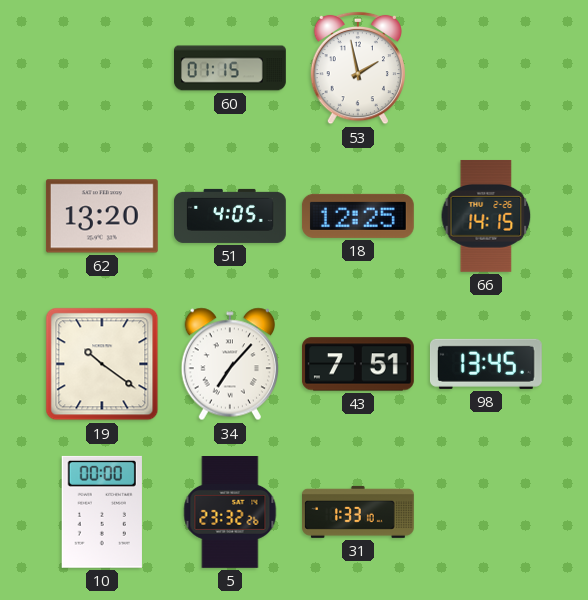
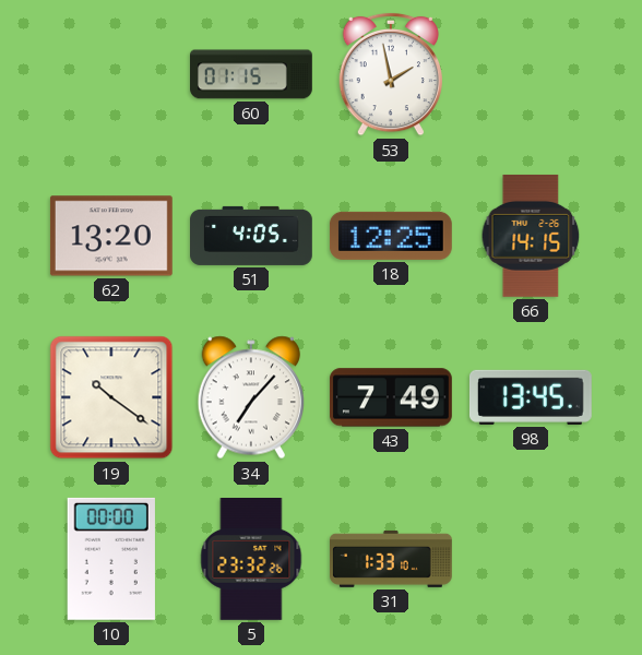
43: 7:51 -> 7:49
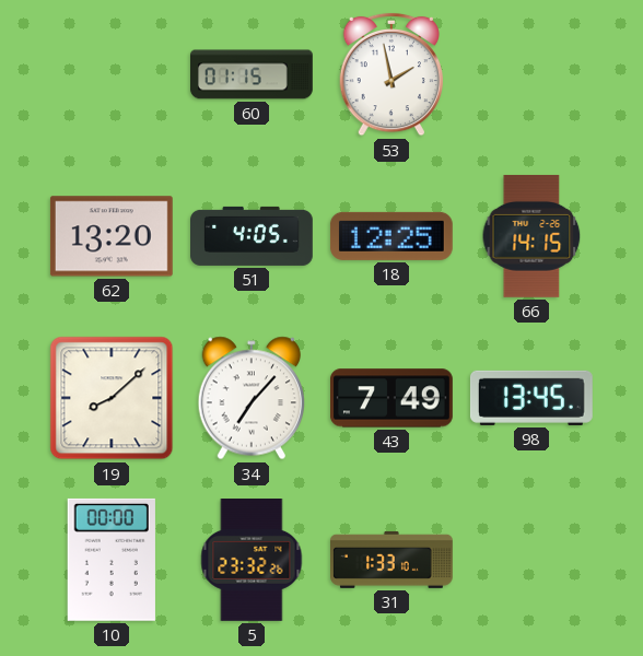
19: 10:21 -> 8:08
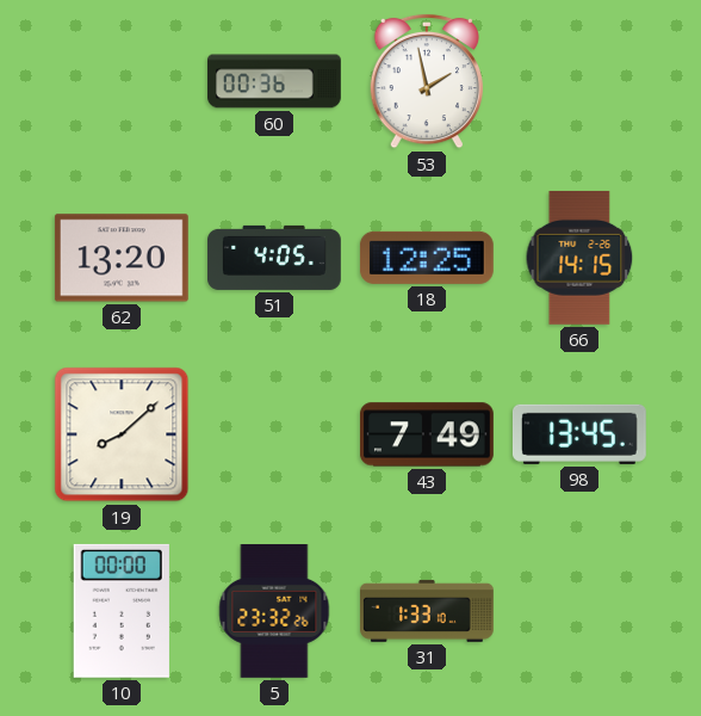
60: 01:15 -> 00:36
34: 7:07 -> none
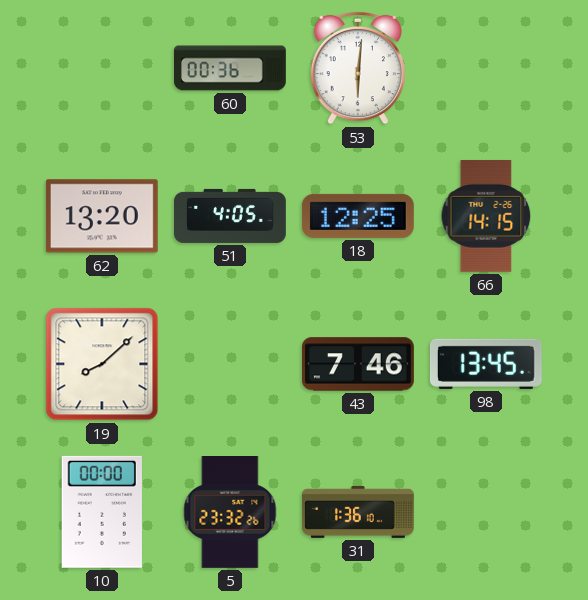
53: 1:58 -> 6:01
43: 7:49 -> 7:46
31: 1:33 -> 1:36
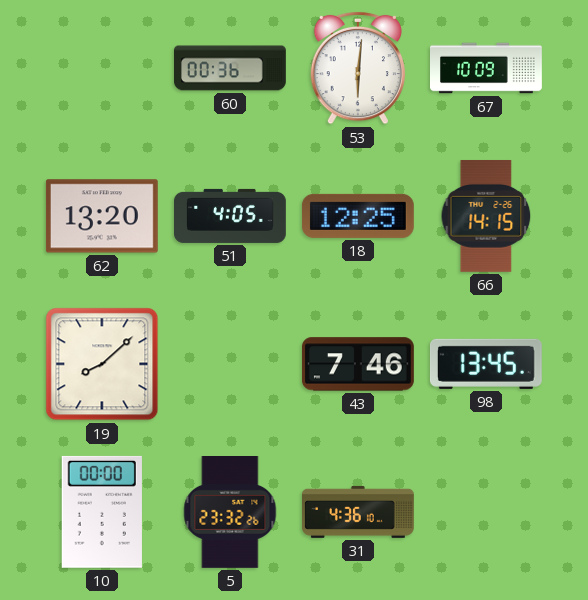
67: none -> 10:09
31: 1:36 -> 4:36
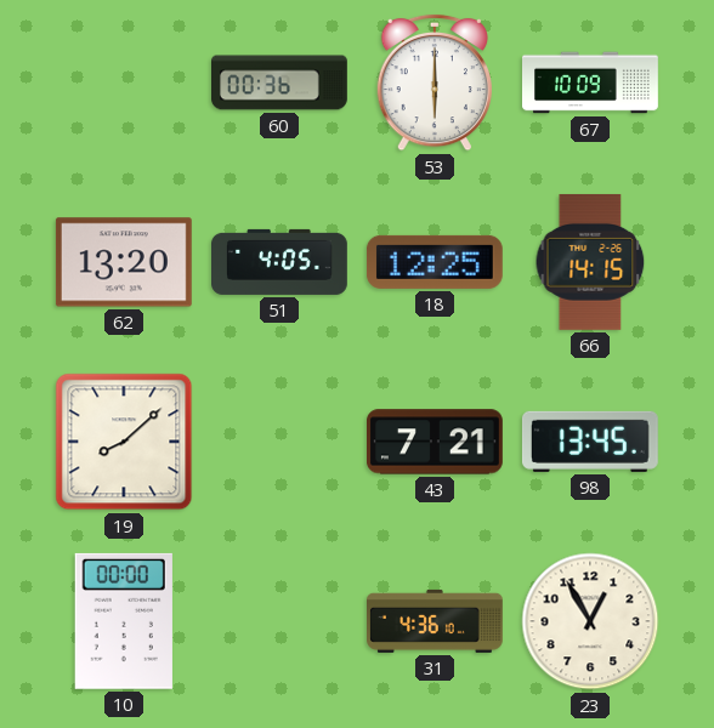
53: 6:01 -> 6:00
43: 7:46 -> 7:21
5: 23:32 -> none
23: none -> 12:55
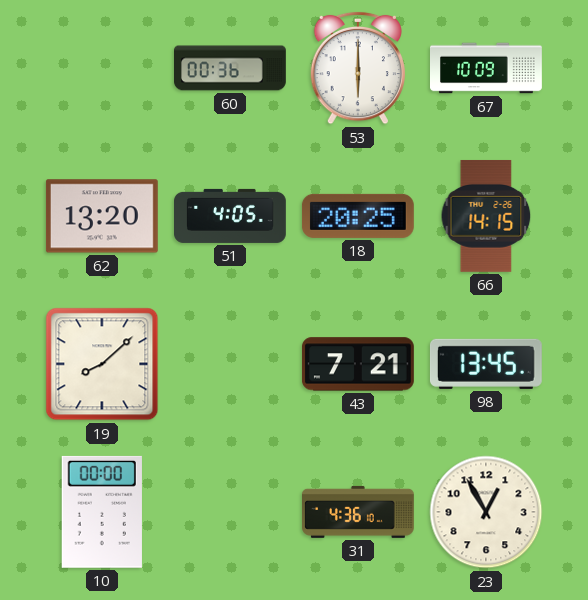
18: 12:25 -> 20:25
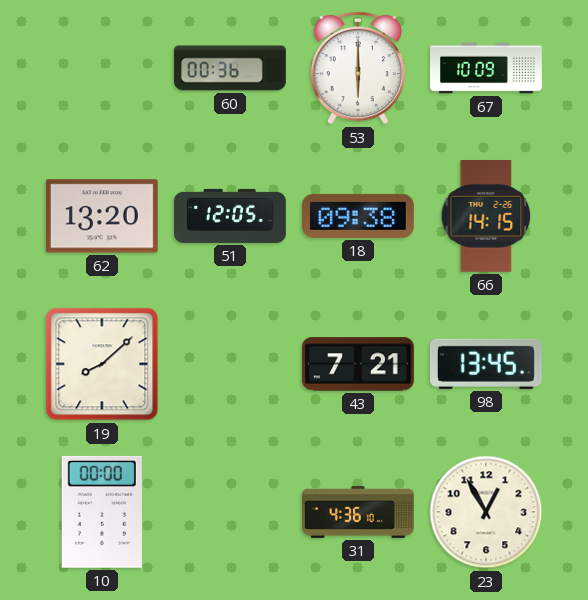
51: 4:05 -> 12:05
18: 20:25 -> 09:38
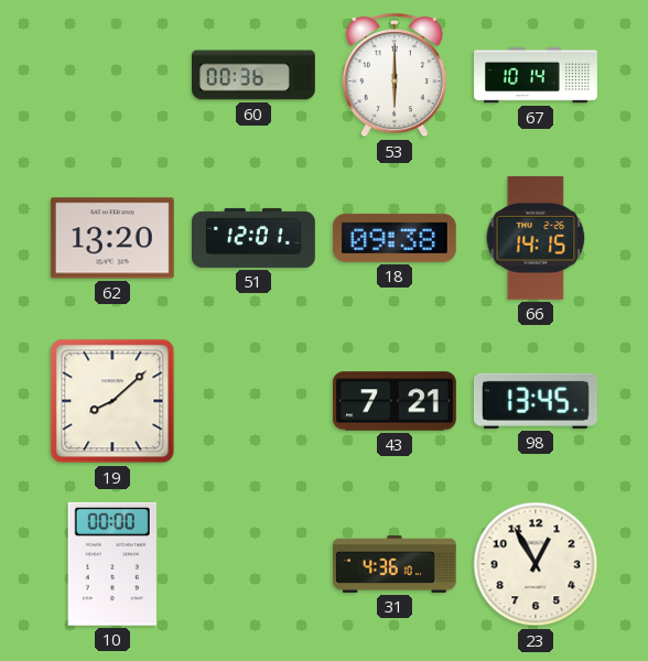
67: 10:09 -> 10:14
51: 12:05 -> 12:01
